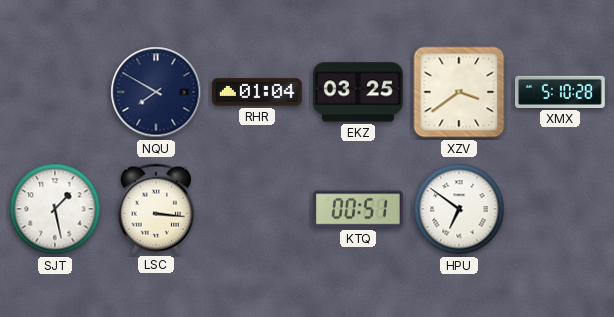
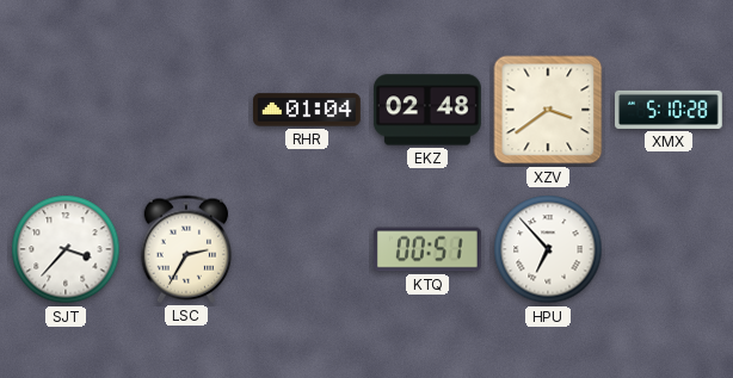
NQU: 7:50 -> none
EKZ: 03:25 -> 02:48
SJT: 1:28 -> 3:37
LSC: 3:16 -> 2:35
HPU: 6:51 -> 6:53
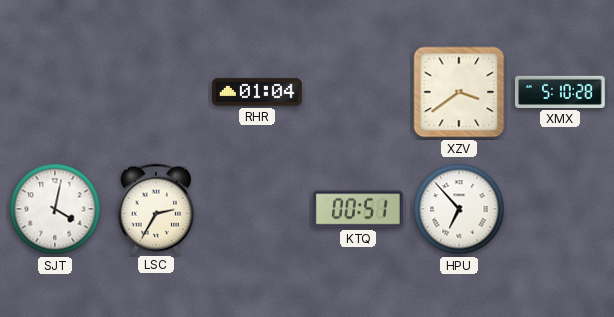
EKZ: 02:48 -> none
SJT: 3:37 -> 4:02
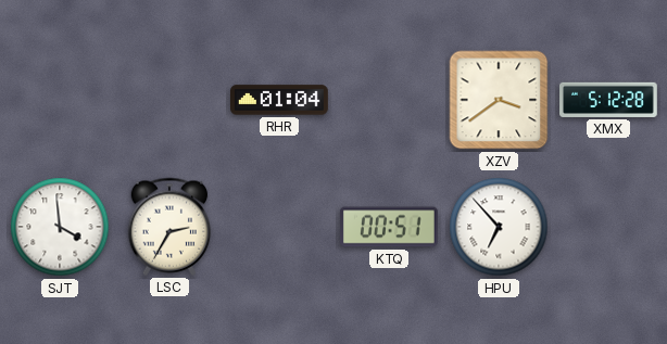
XMX: 5:10 -> 5:12
SJT: 4:02 -> 3:59
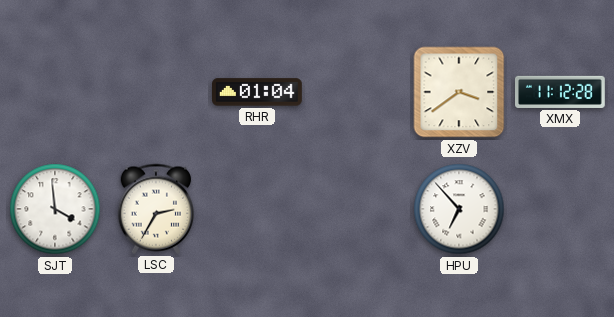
XMX: 5:12 -> 11:12
KTQ: 00:51 -> none
